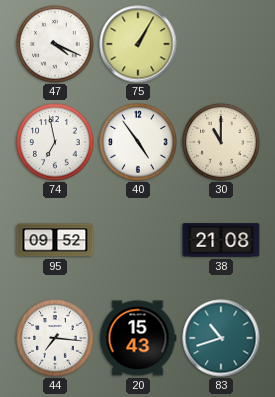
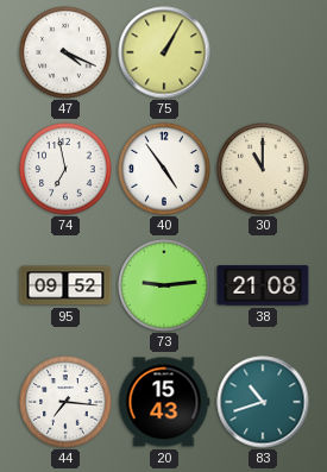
73: none -> 9:14
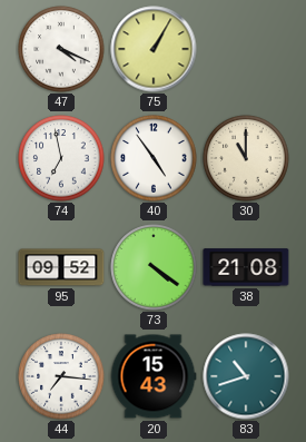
73: 9:14 -> 4:21
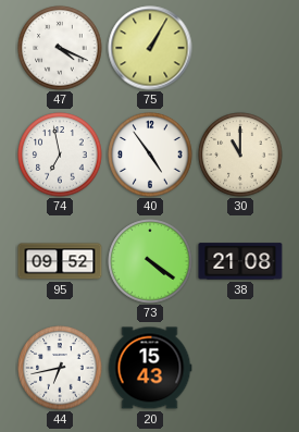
44: 7:16 -> 6:43
83: 10:42 -> none
